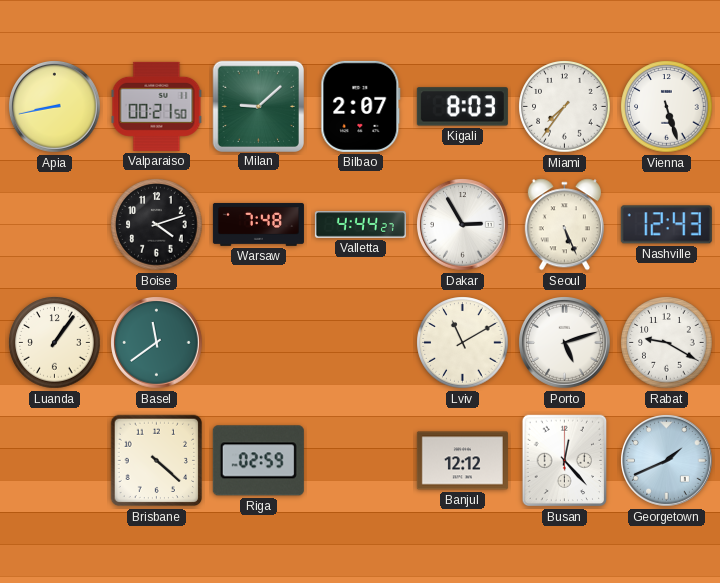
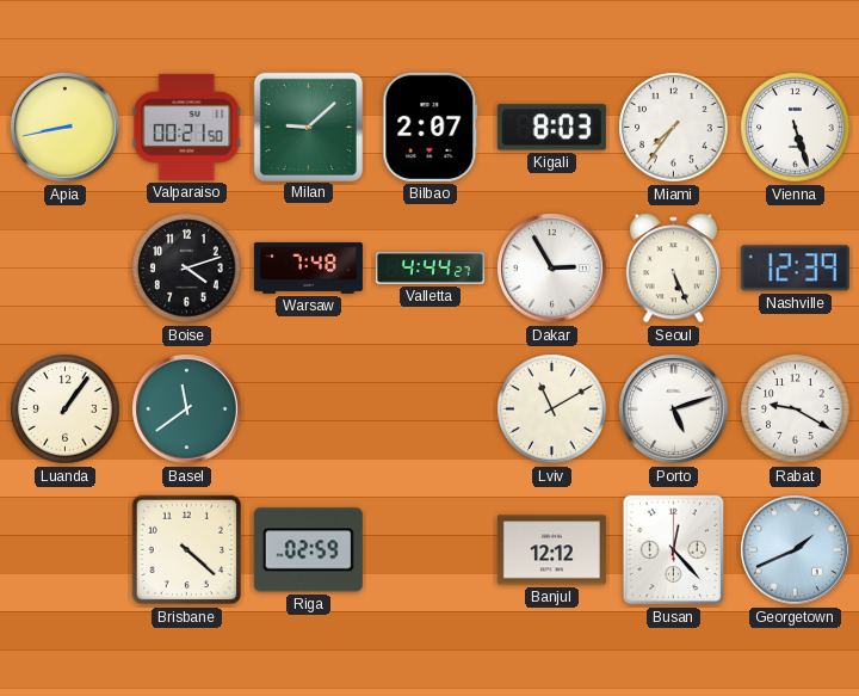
Nashville: 12:43 -> 12:39
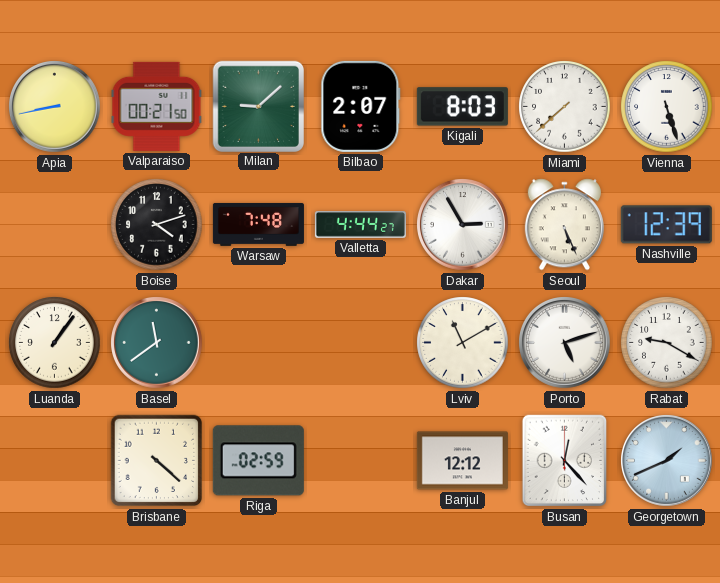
Miami: 7:36 -> 7:38
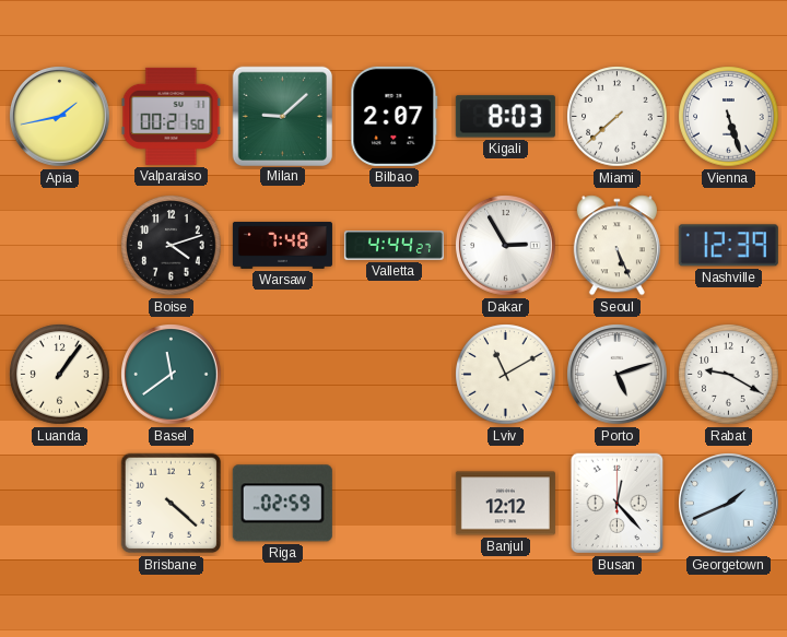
Apia: 8:43 -> 1:43
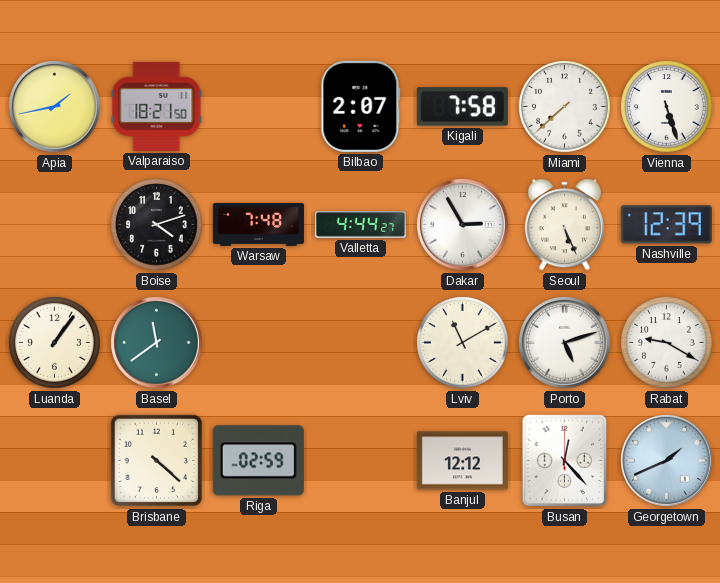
Valparaiso: 00:21 -> 18:21
Milan: 9:08 -> none
Kigali: 8:03 -> 7:58
